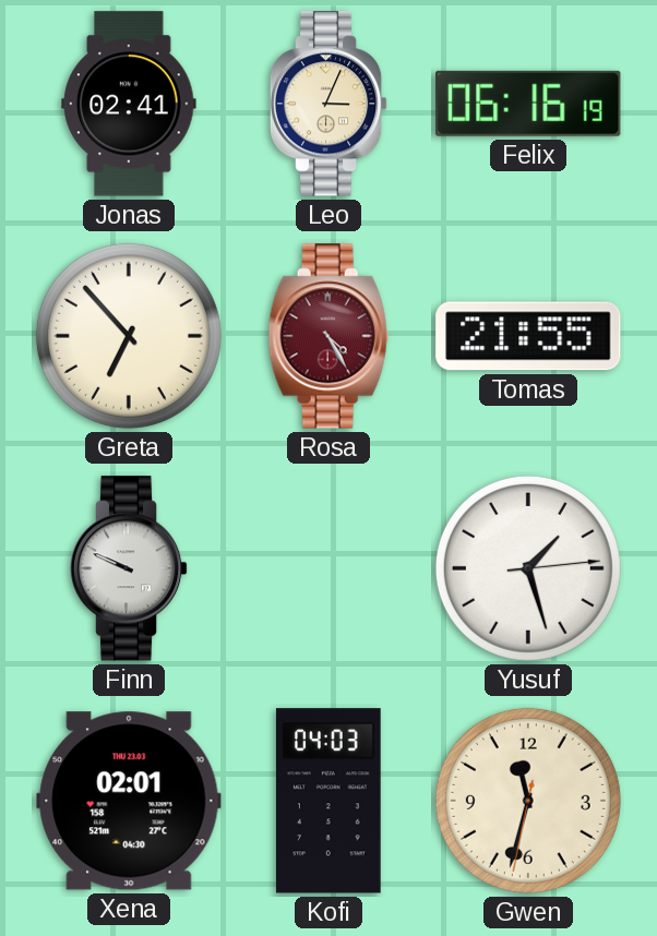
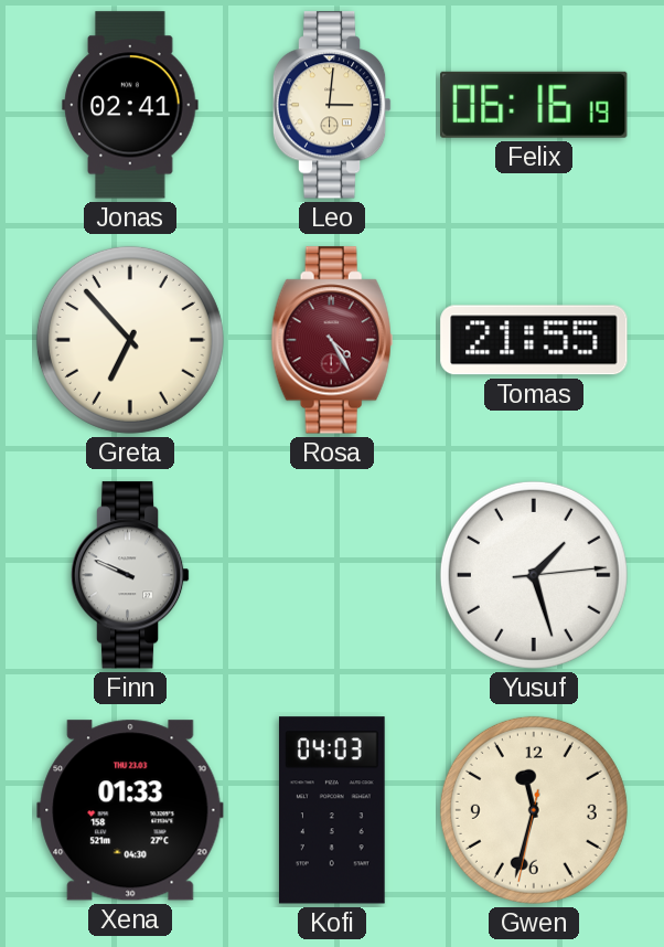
Leo: 3:04 -> 3:01
Xena: 02:01 -> 01:33
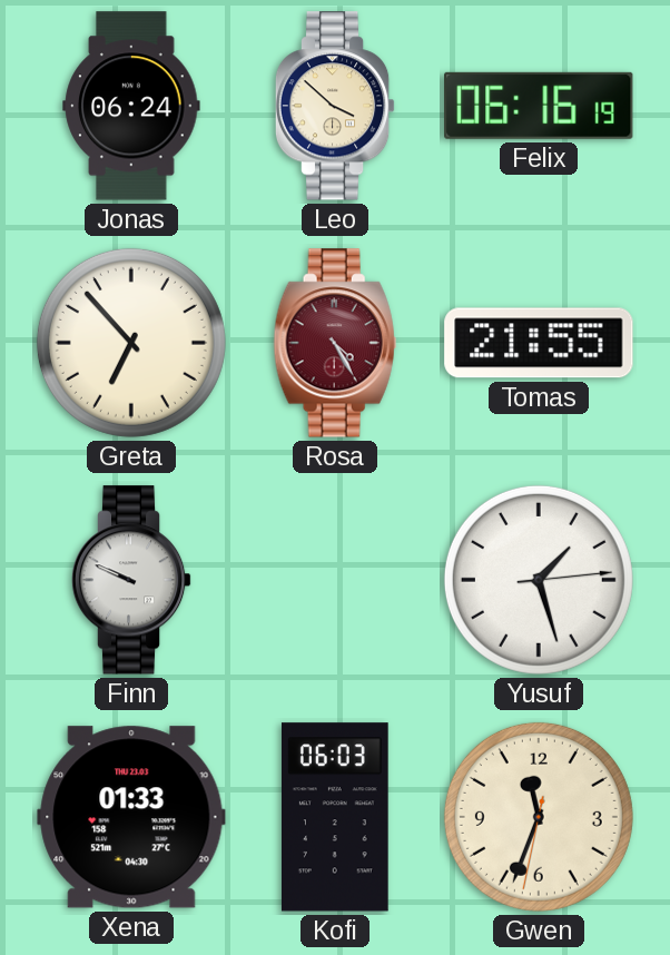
Jonas: 02:41 -> 06:24
Leo: 3:01 -> 3:52
Kofi: 04:03 -> 06:03
Gwen: 11:32 -> 11:33
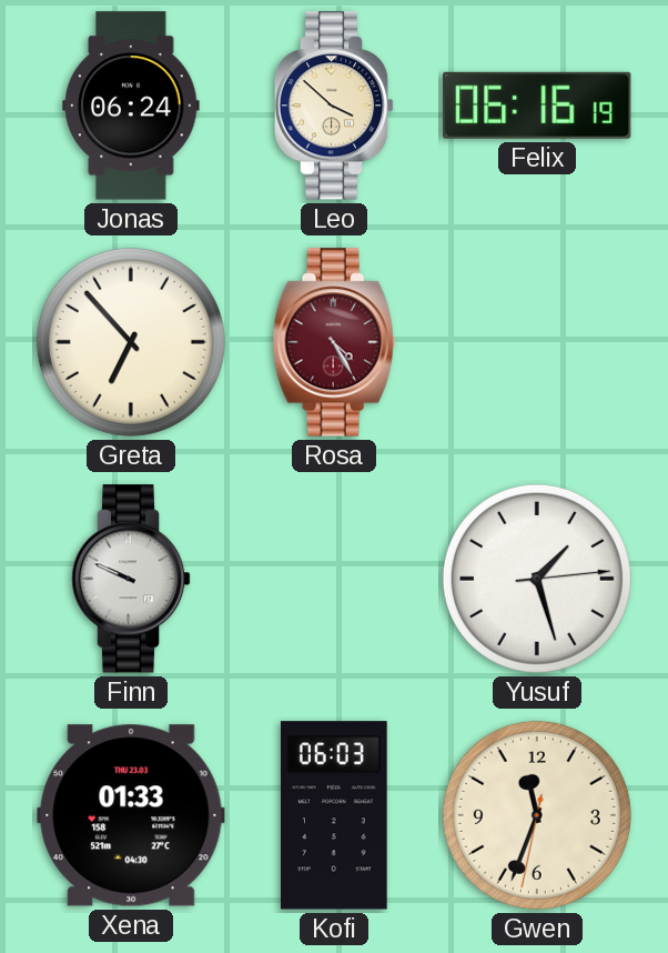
Tomas: 21:55 -> none
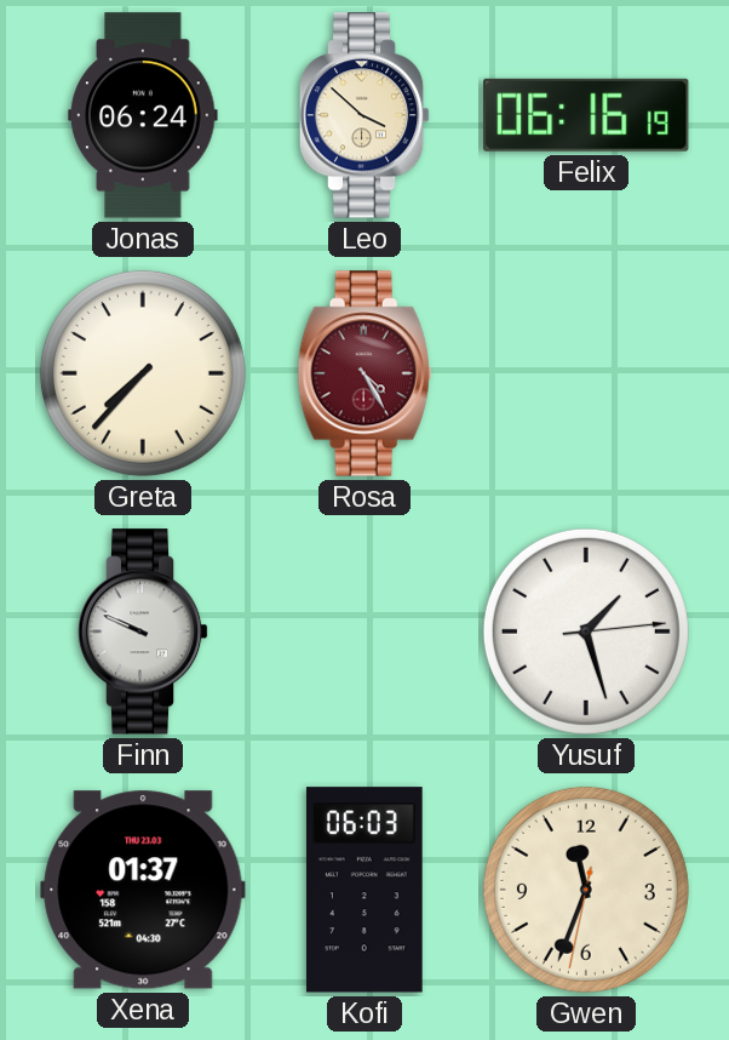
Greta: 6:53 -> 7:37
Xena: 01:33 -> 01:37
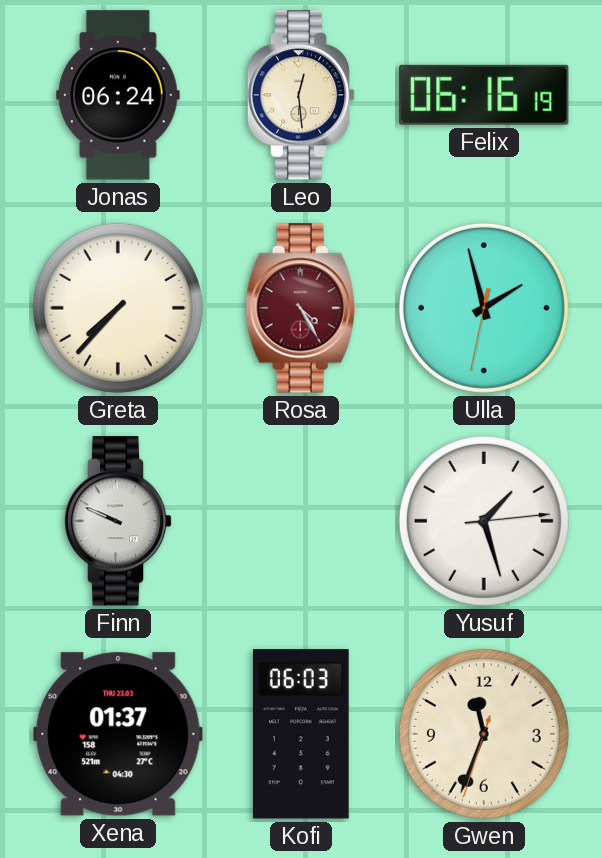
Leo: 3:52 -> 12:29
Ulla: none -> 1:57
Gwen: 11:33:32 -> 11:33:33
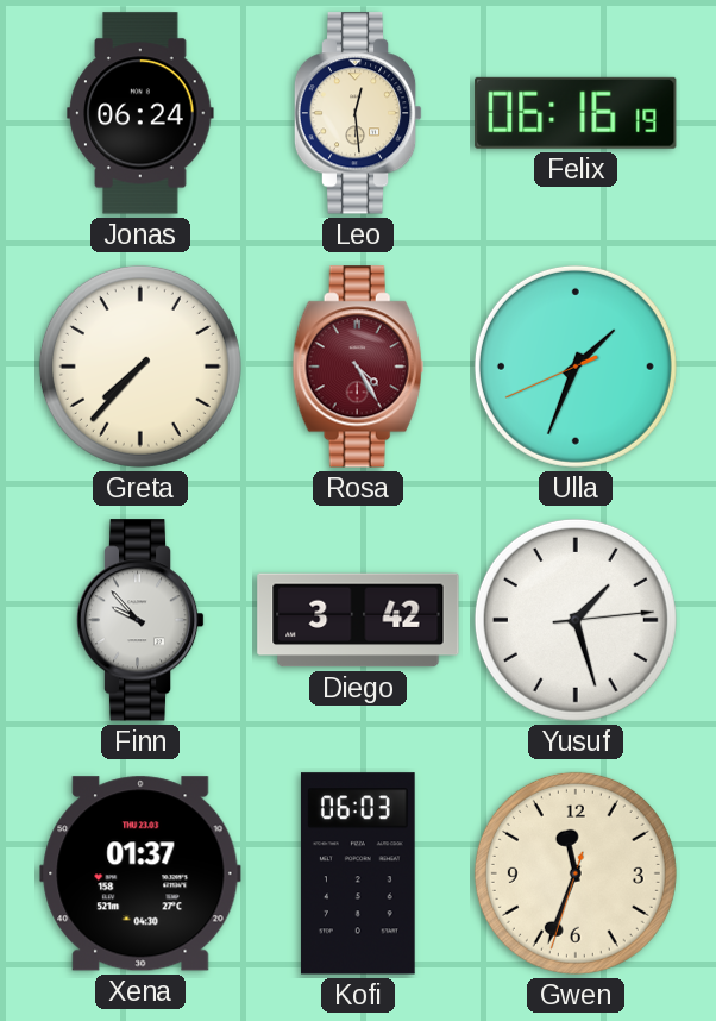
Ulla: 1:57 -> 1:33
Finn: 9:49 -> 9:53
Diego: none -> 3:42
